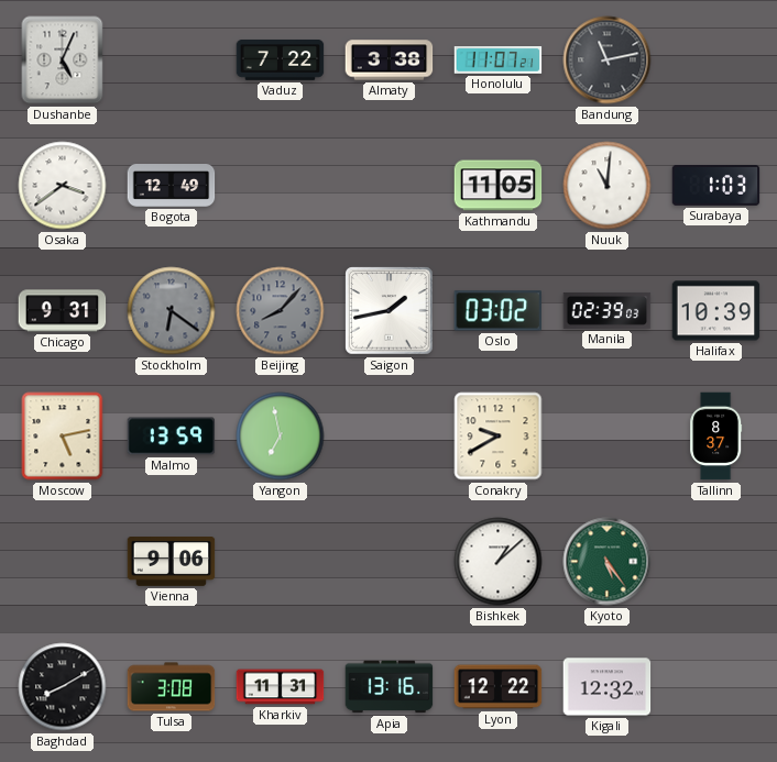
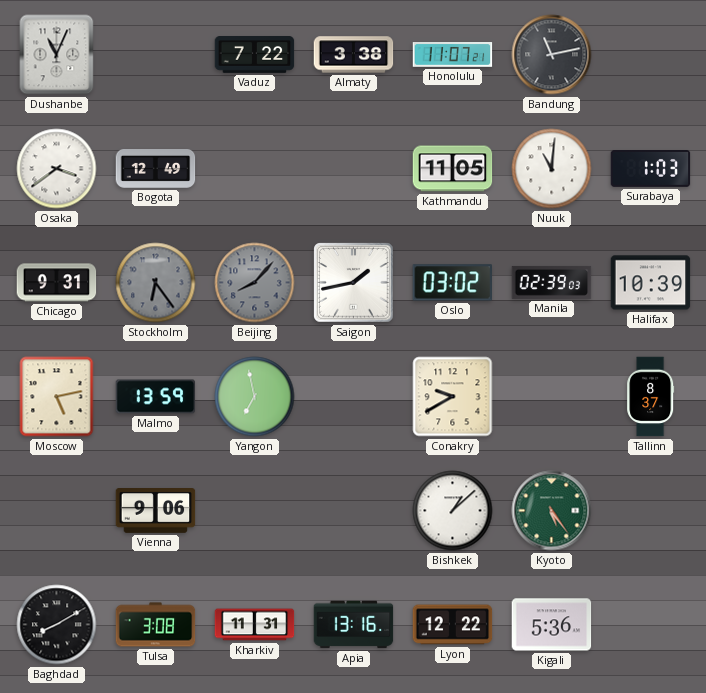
Dushanbe: 5:04 -> 11:04
Stockholm: 6:21 -> 6:24
Kigali: 12:32 -> 5:36
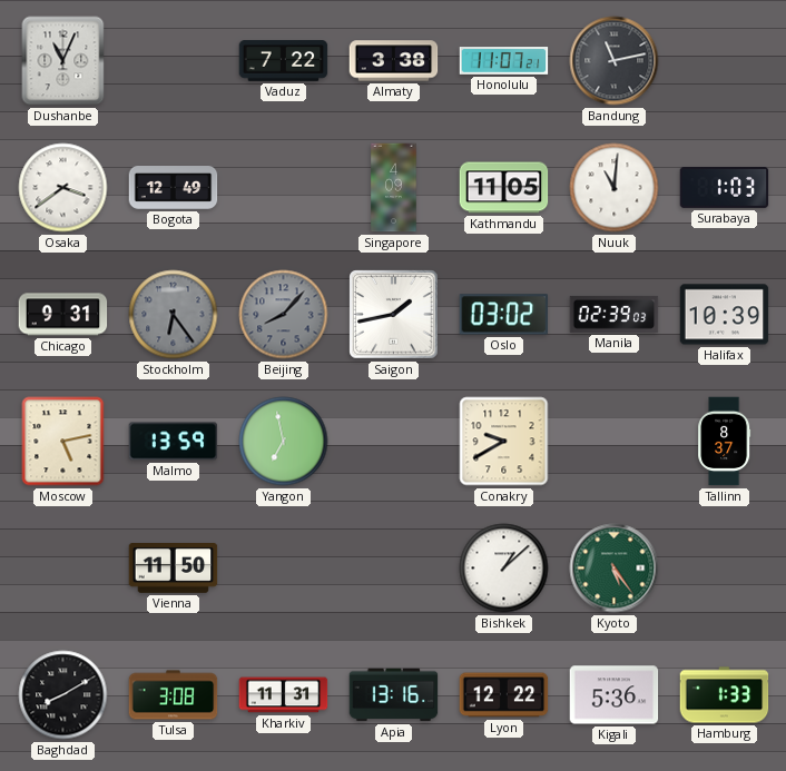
Singapore: none -> 4:09
Vienna: 9:06 -> 11:50
Hamburg: none -> 1:33
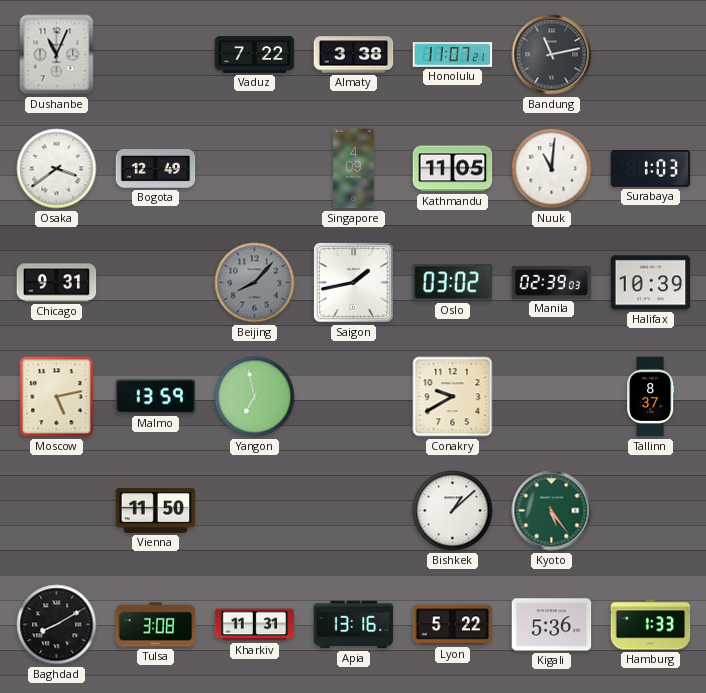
Stockholm: 6:24 -> none
Lyon: 12:22 -> 5:22
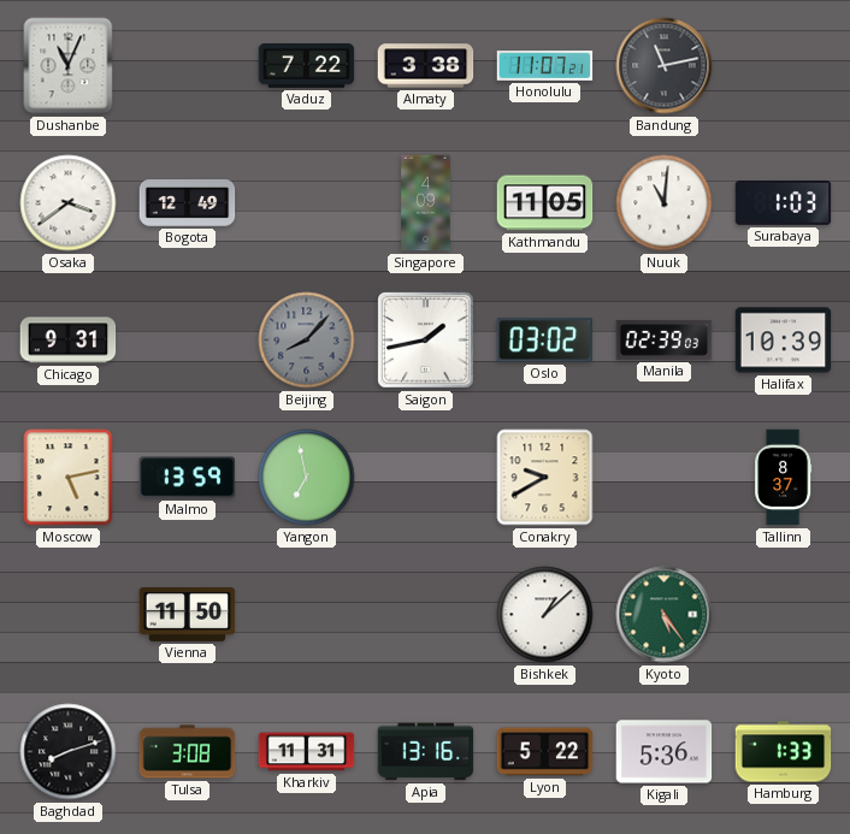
Baghdad: 8:10 -> 8:12
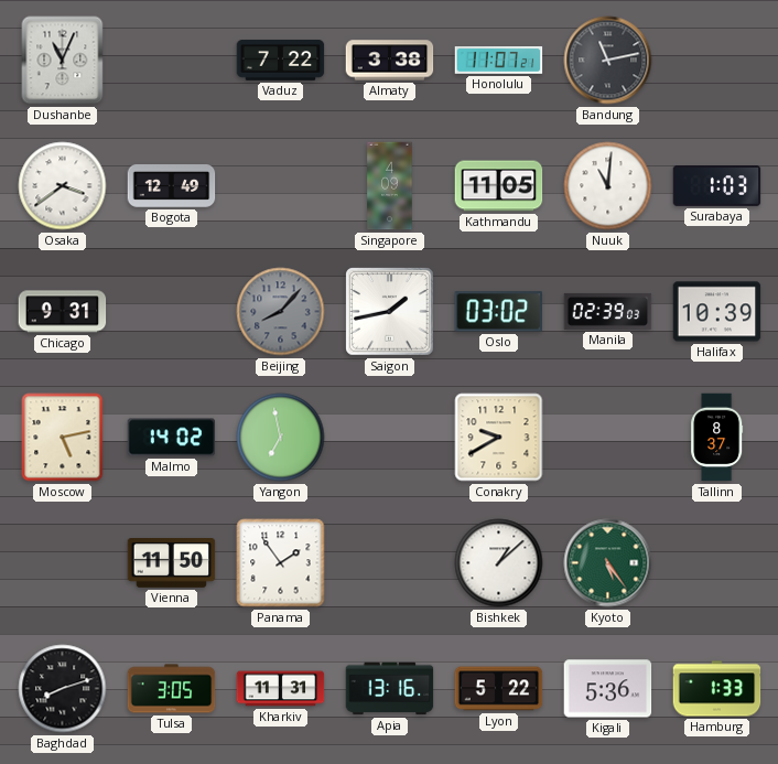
Malmo: 13:59 -> 14:02
Panama: none -> 1:54
Tulsa: 3:08 -> 3:05
